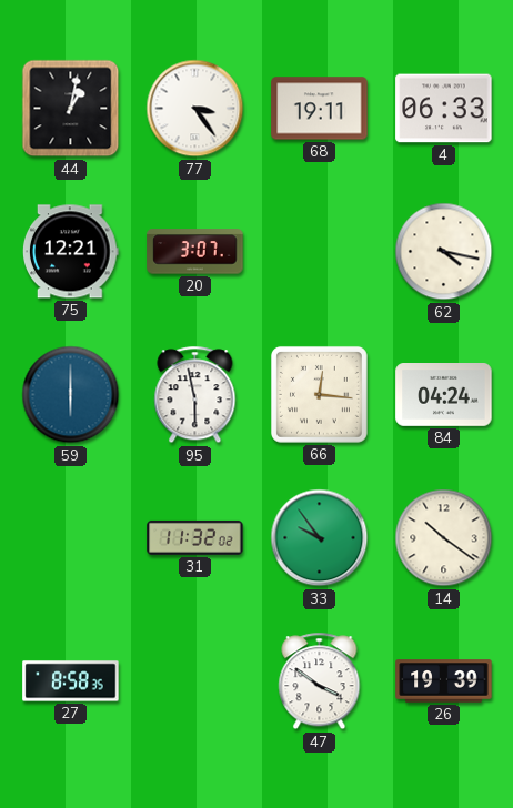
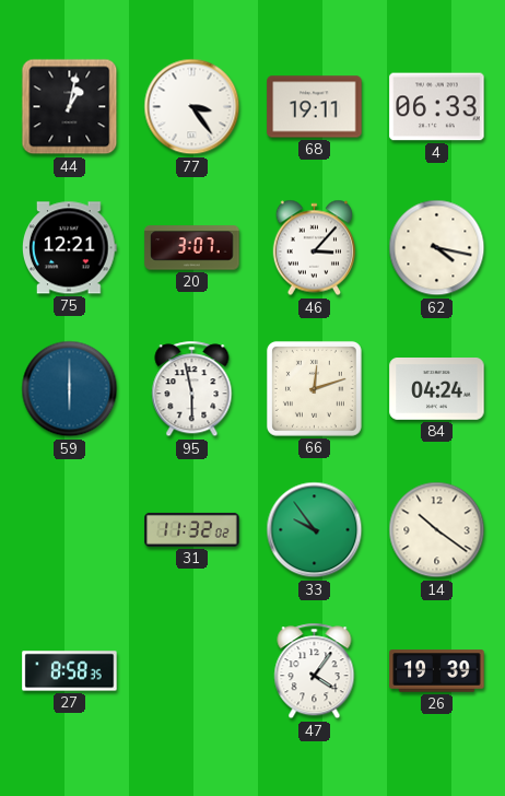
46: none -> 3:07
66: 12:16 -> 12:12
47: 3:51 -> 4:06
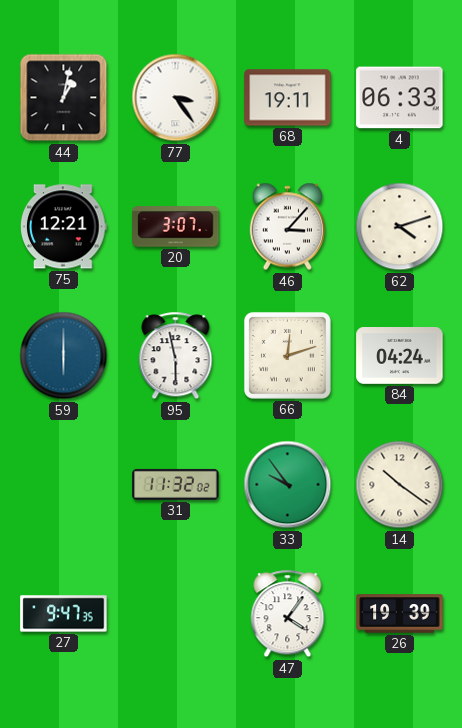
62: 4:17 -> 4:12
27: 8:58 -> 9:47
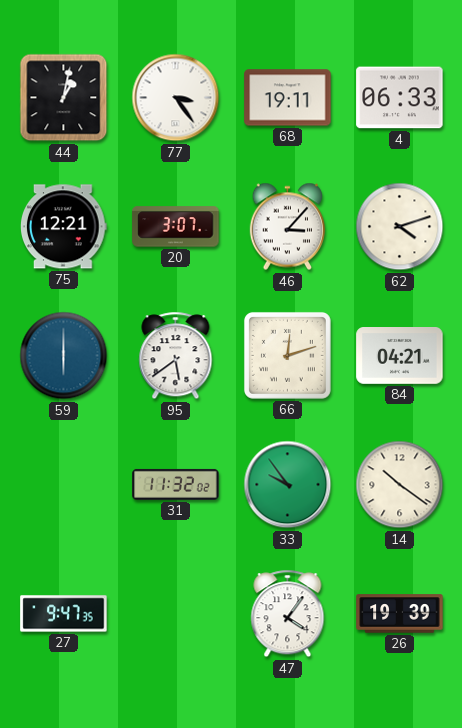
95: 5:58 -> 5:39
84: 04:24 -> 04:21
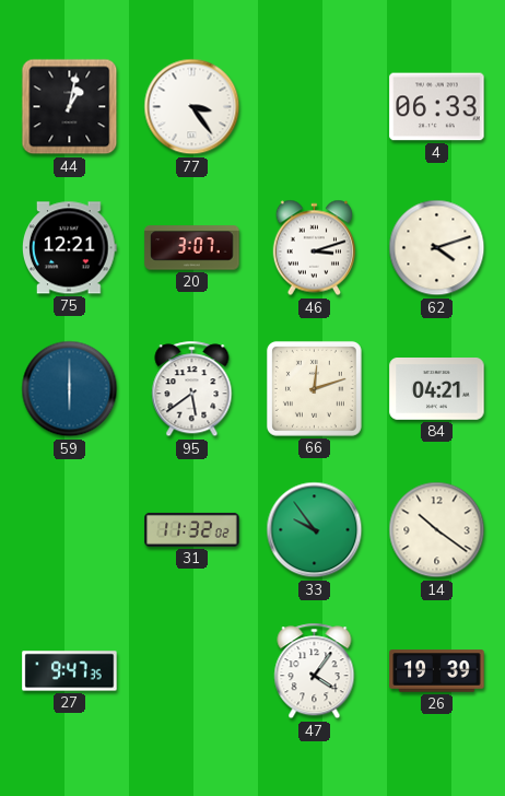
68: 19:11 -> none
46: 3:07 -> 3:12
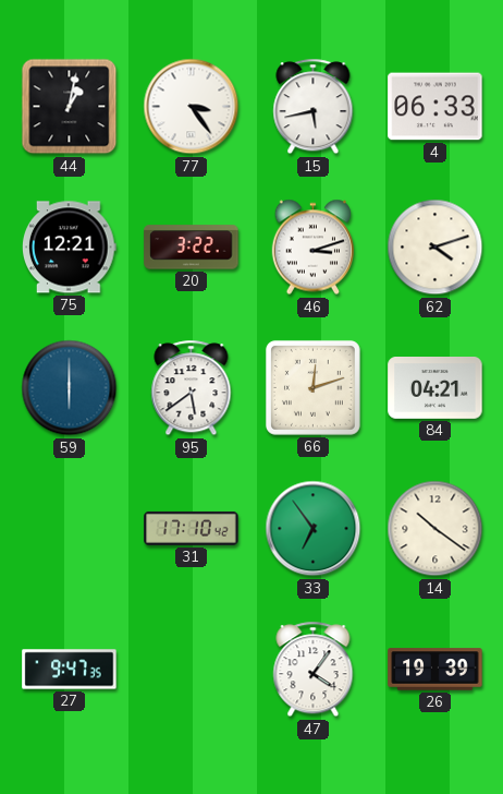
15: none -> 5:43
20: 3:07 -> 3:22
31: 11:32 -> 17:10
33: 9:54 -> 6:54
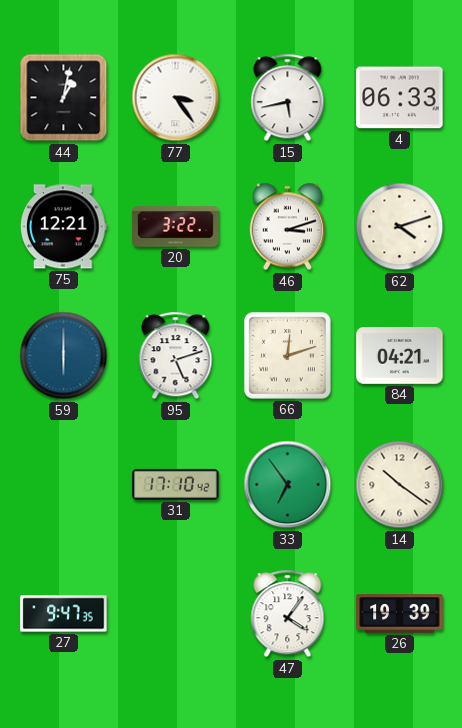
95: 5:39 -> 5:12
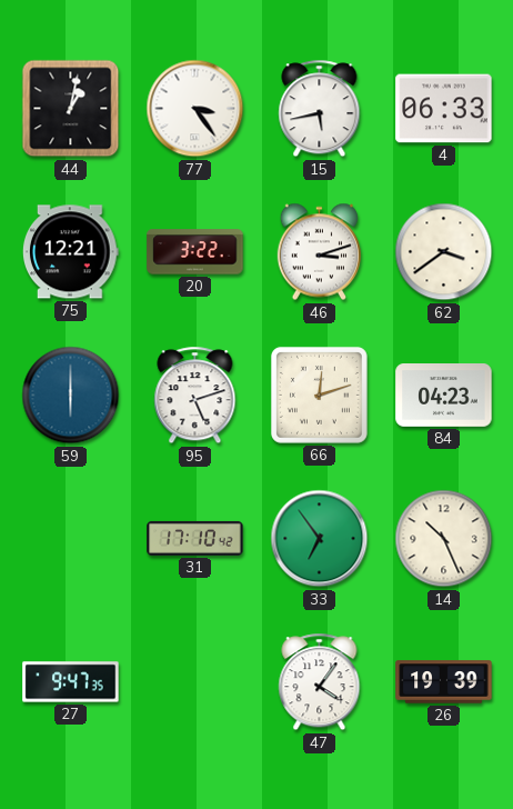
62: 4:12 -> 3:39
84: 04:21 -> 04:23
14: 10:21 -> 10:26
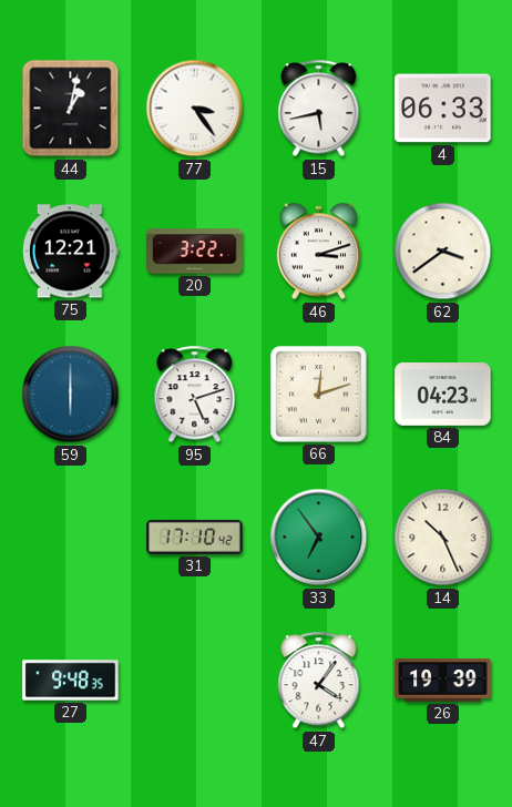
27: 9:47 -> 9:48
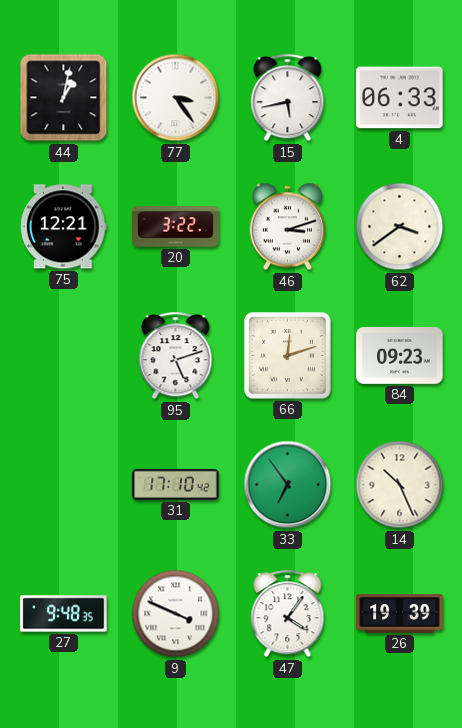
59: 6:00 -> none
84: 04:23 -> 09:23
9: none -> 3:49
